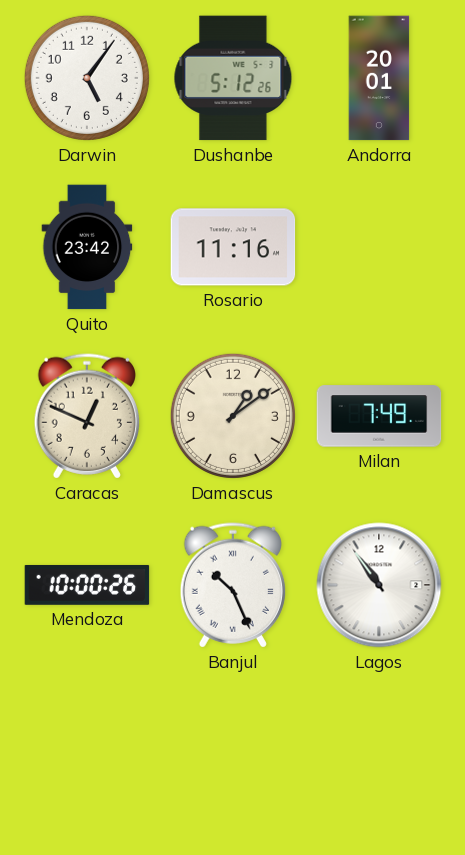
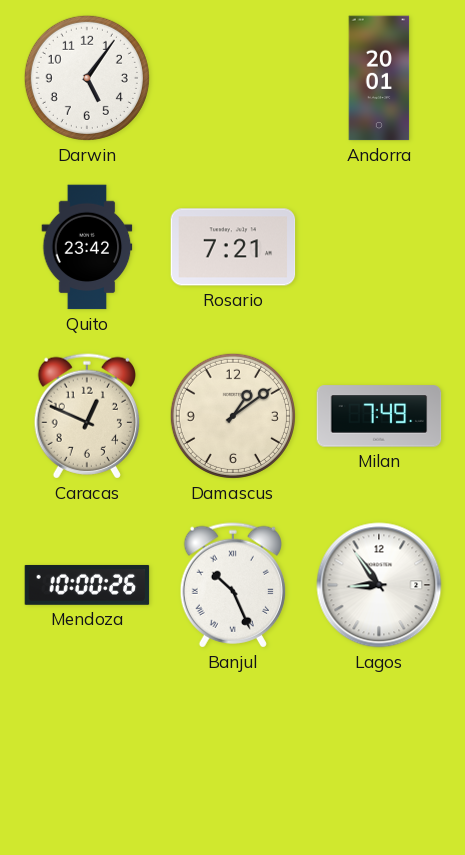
Dushanbe: 5:12 -> none
Rosario: 11:16 -> 7:21
Lagos: 10:54 -> 8:54
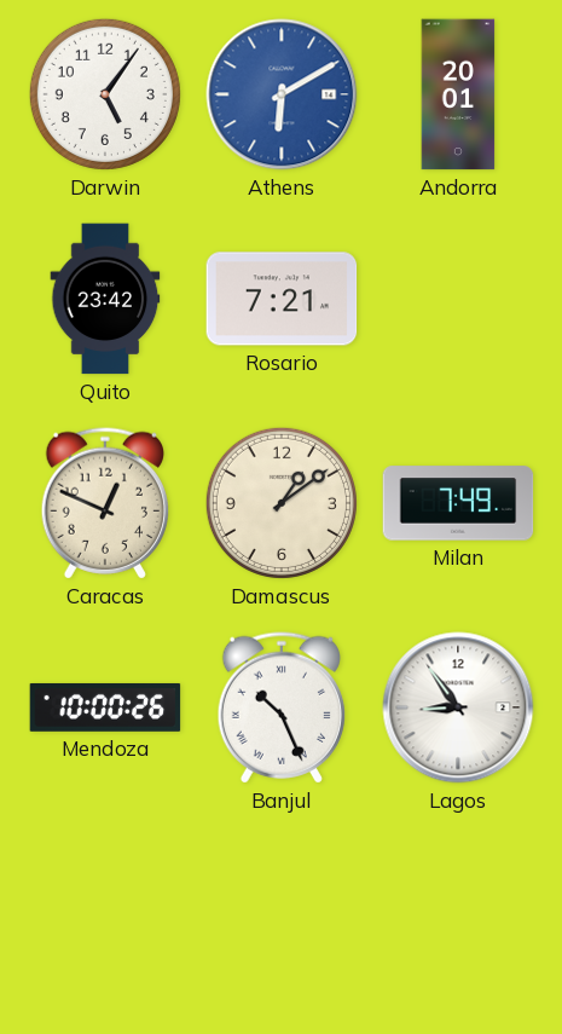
Athens: none -> 6:10
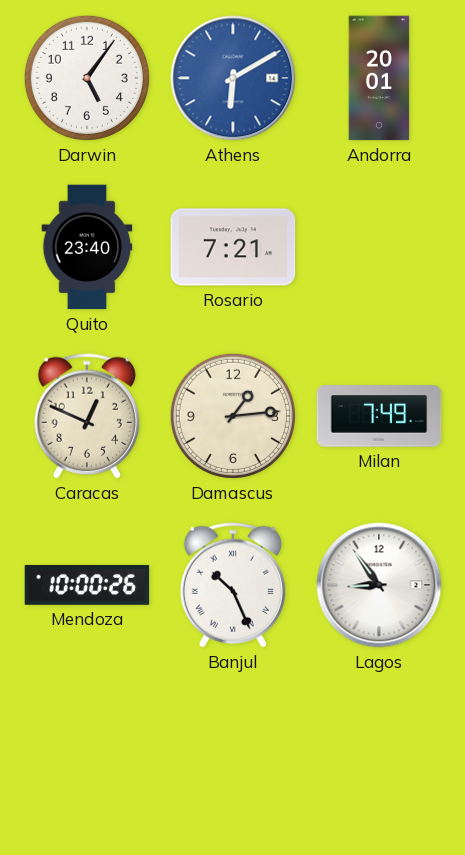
Quito: 23:42 -> 23:40
Damascus: 1:09 -> 1:14
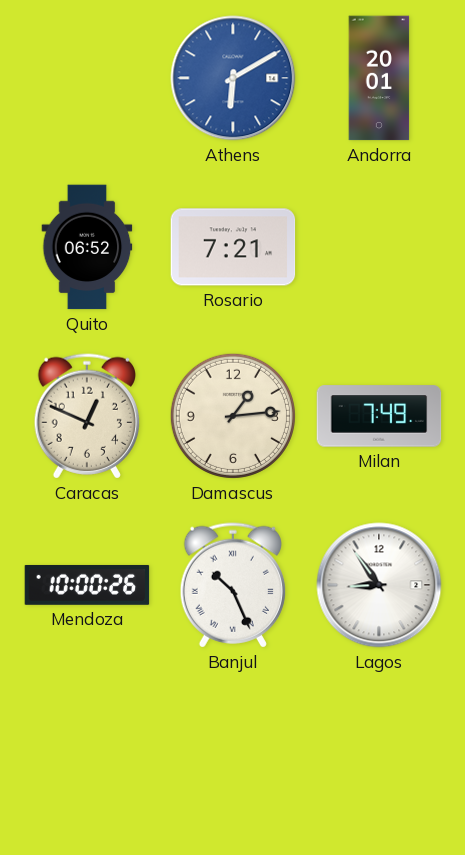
Darwin: 5:06 -> none
Quito: 23:40 -> 06:52
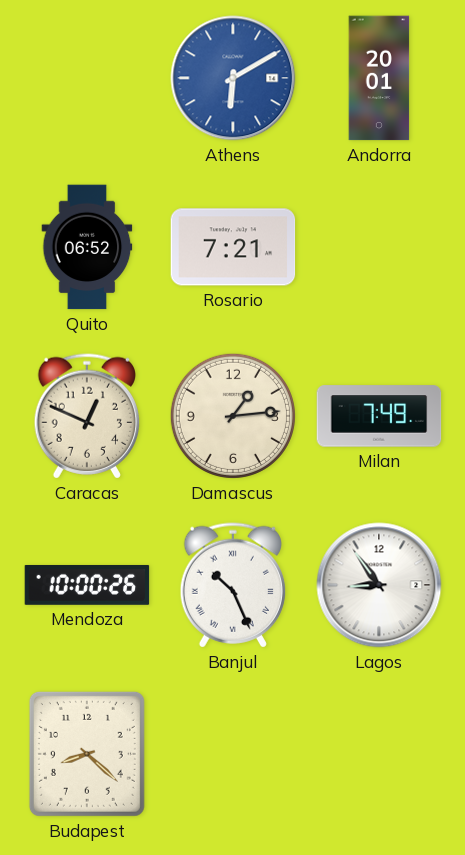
Budapest: none -> 8:22
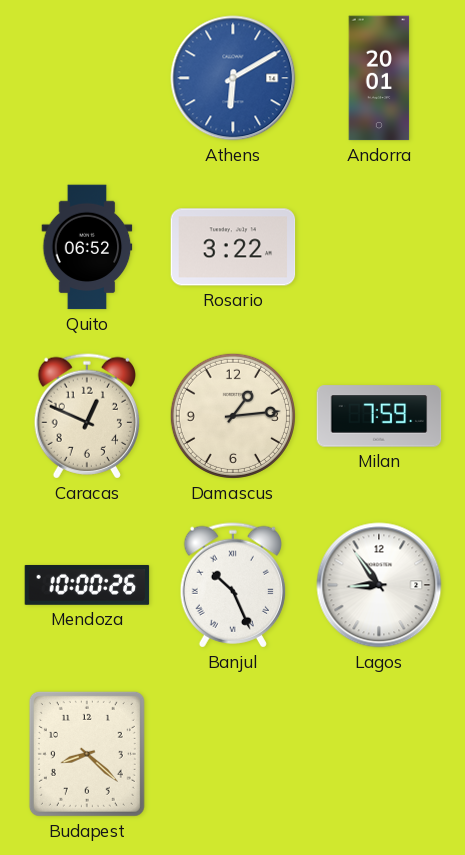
Rosario: 7:21 -> 3:22
Milan: 7:49 -> 7:59
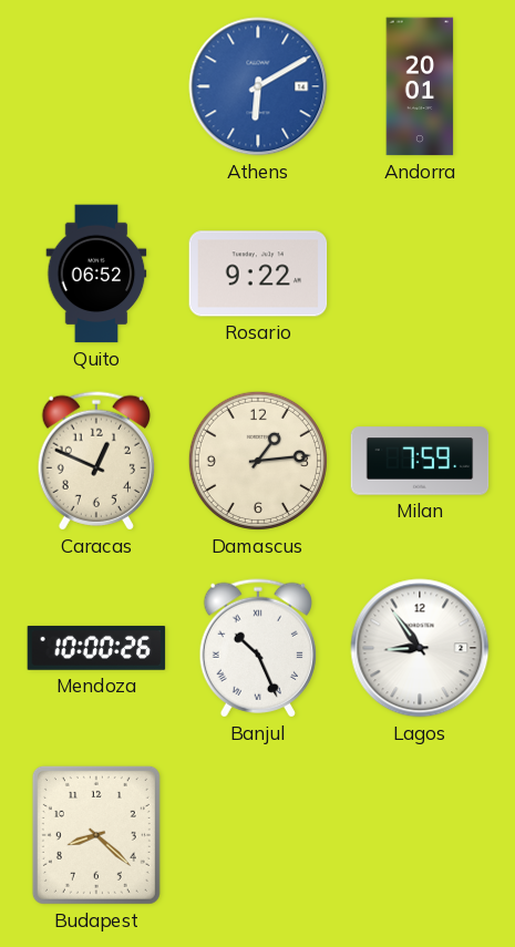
Rosario: 3:22 -> 9:22
